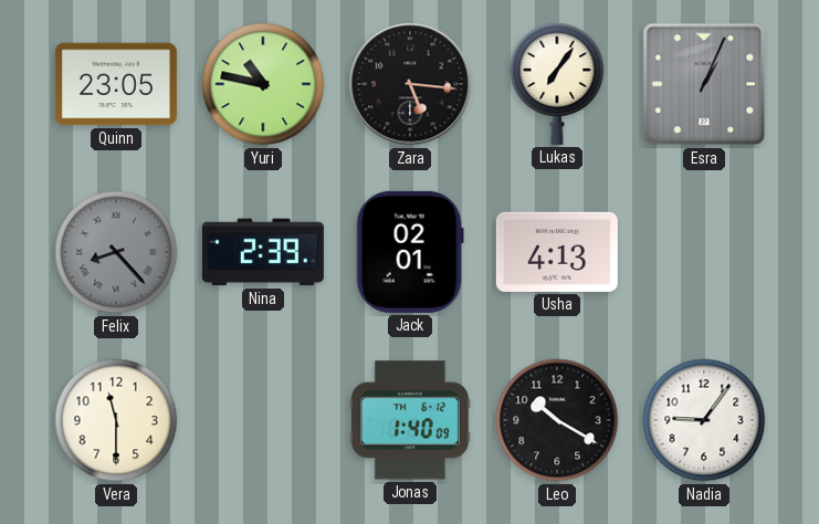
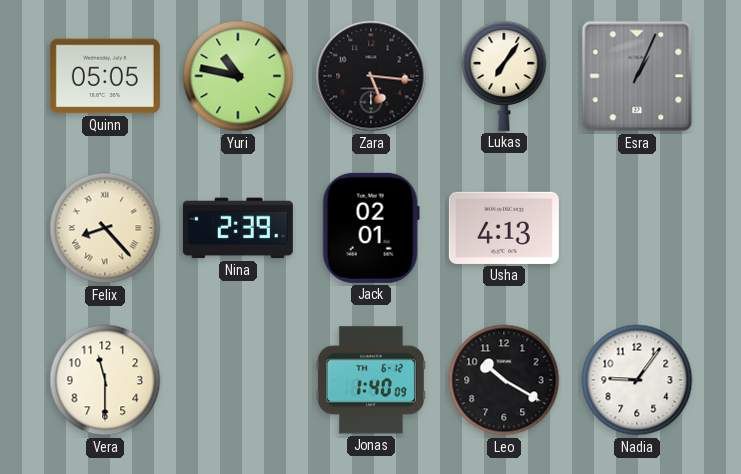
Quinn: 23:05 -> 05:05
Felix dial: grey -> cream
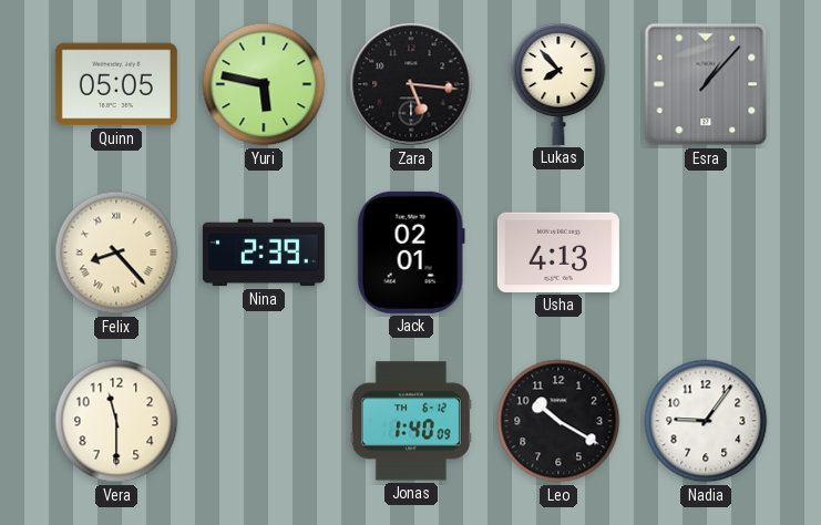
Yuri: 10:47 -> 5:47
Lukas: 7:06 -> 7:53
Esra: 1:04 -> 1:07
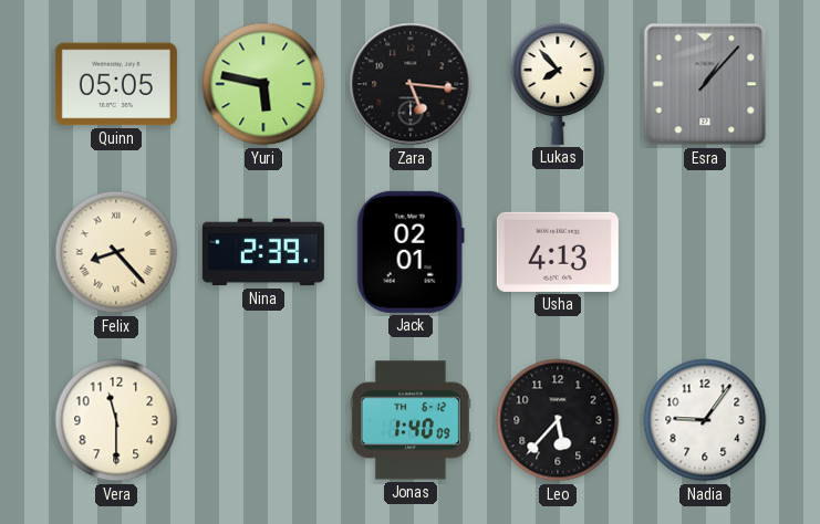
Leo: 10:20 -> 5:37
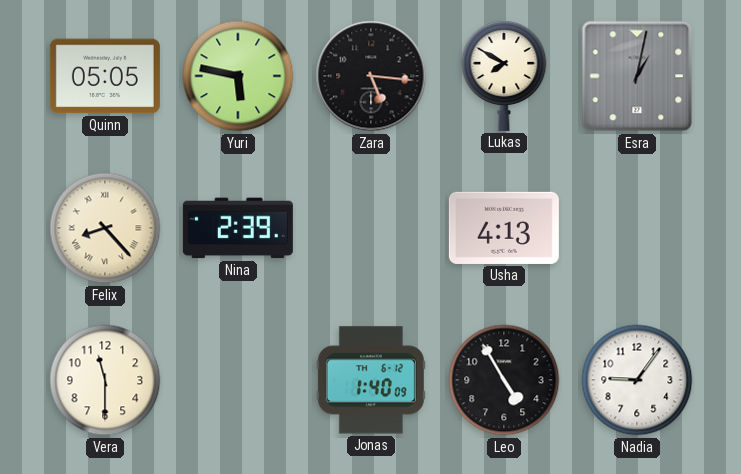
Lukas: 7:53 -> 7:50
Esra: 1:07 -> 1:02
Jack: 02:01 -> none
Leo: 5:37 -> 4:55
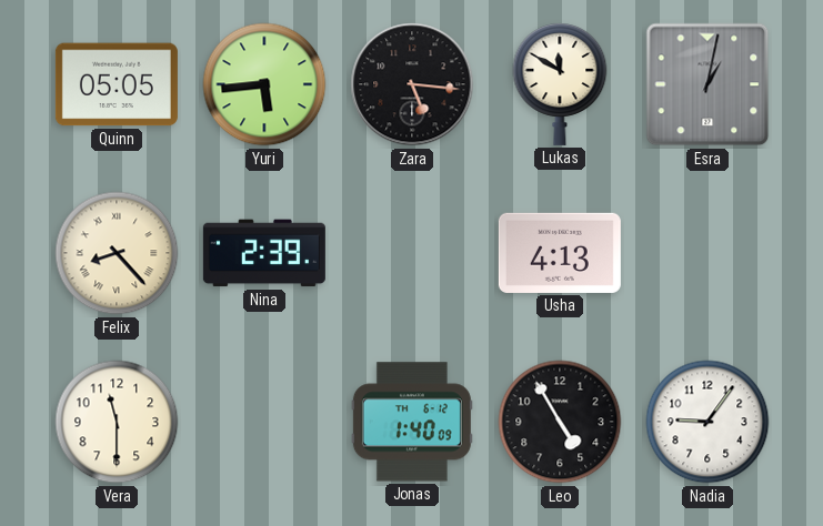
Yuri: 5:47 -> 5:44
Lukas: 7:50 -> 11:50
